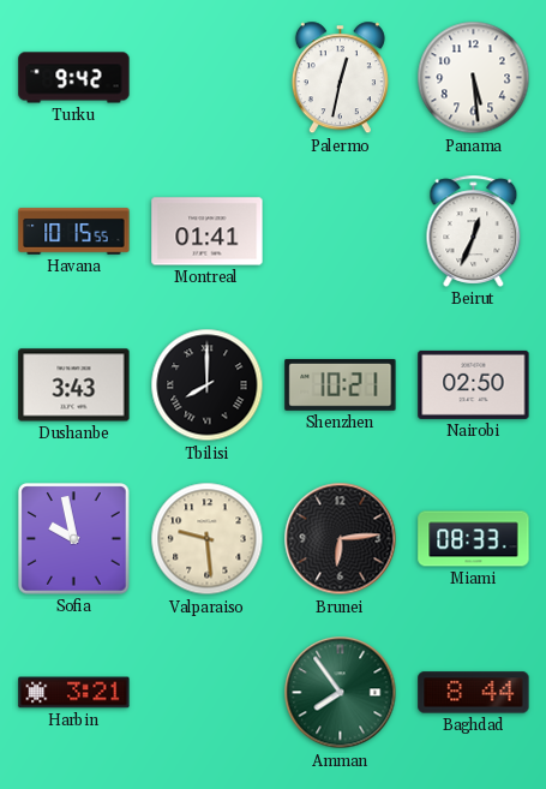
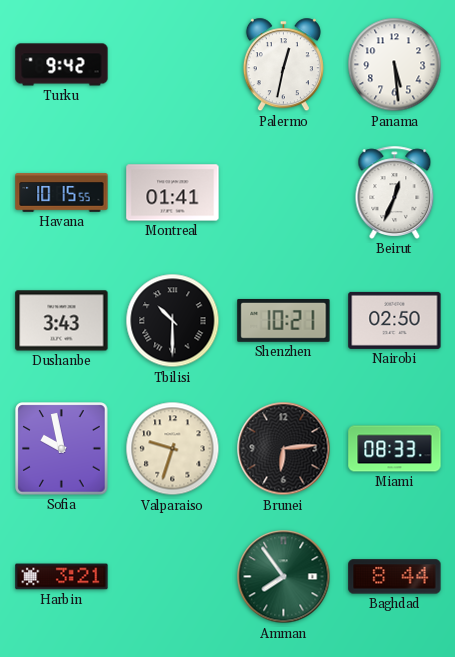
Tbilisi: 8:00 -> 10:30
Valparaiso: 9:29 -> 9:33
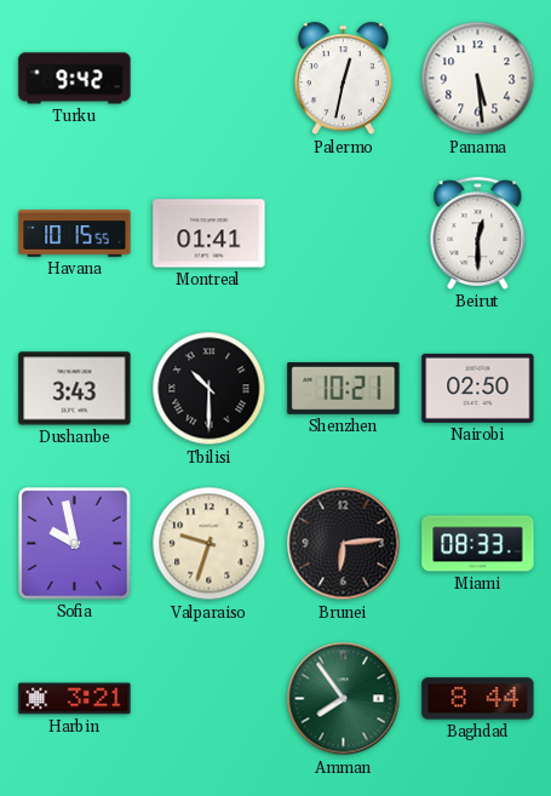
Beirut: 12:34 -> 12:30
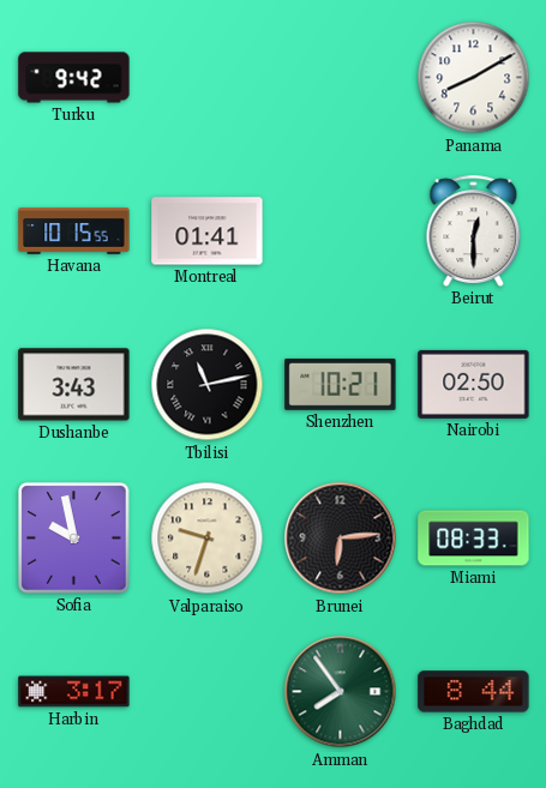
Palermo: 12:32 -> none
Panama: 5:29 -> 8:10
Tbilisi: 10:30 -> 11:13
Harbin: 3:21 -> 3:17
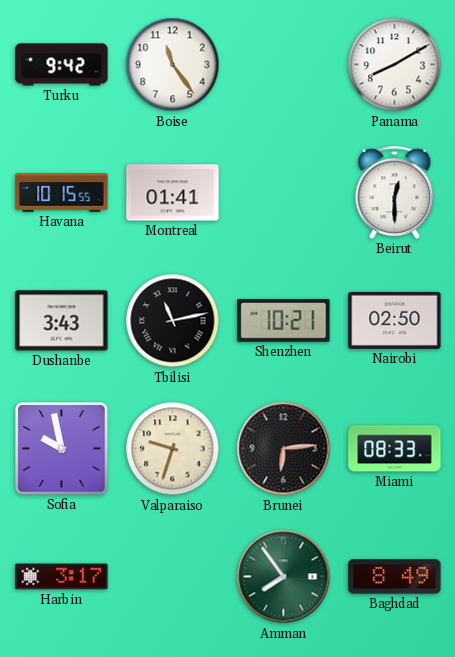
Boise: none -> 11:24
Baghdad: 8:44 -> 8:49
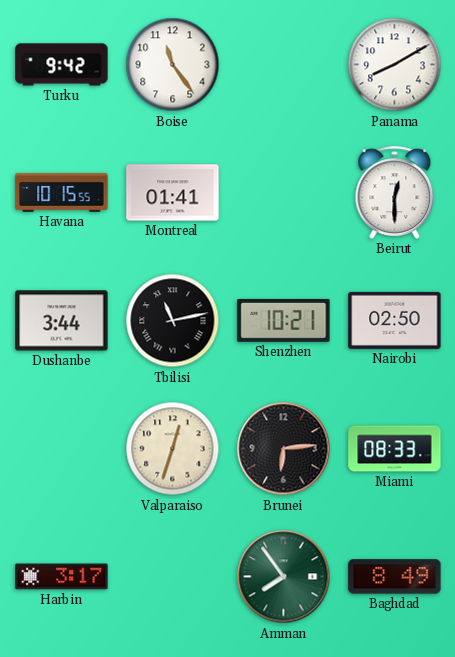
Dushanbe: 3:43 -> 3:44
Sofia: 9:58 -> none
Valparaiso: 9:33 -> 12:33
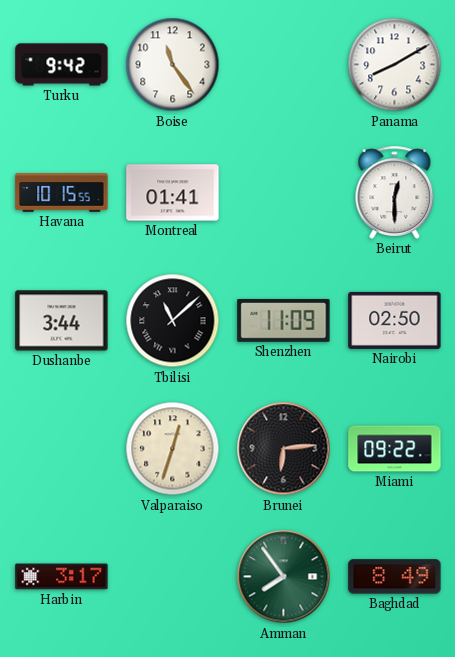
Tbilisi: 11:13 -> 11:08
Shenzhen: 10:21 -> 11:09
Miami: 08:33 -> 09:22
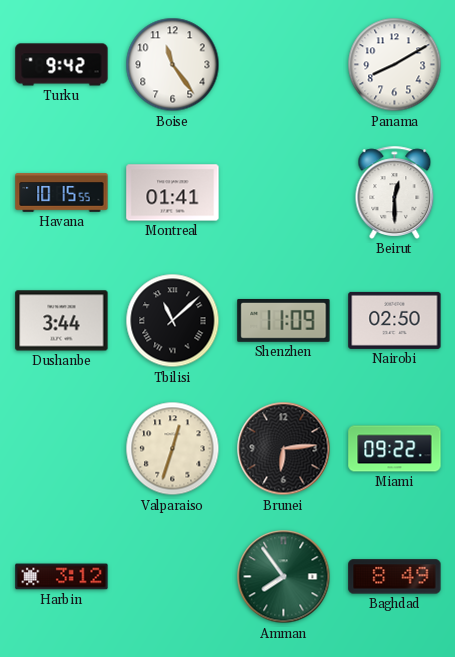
Harbin: 3:17 -> 3:12
